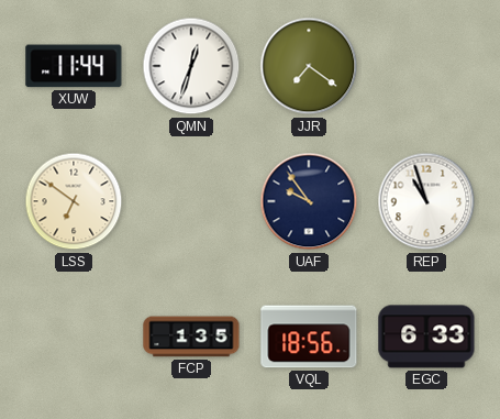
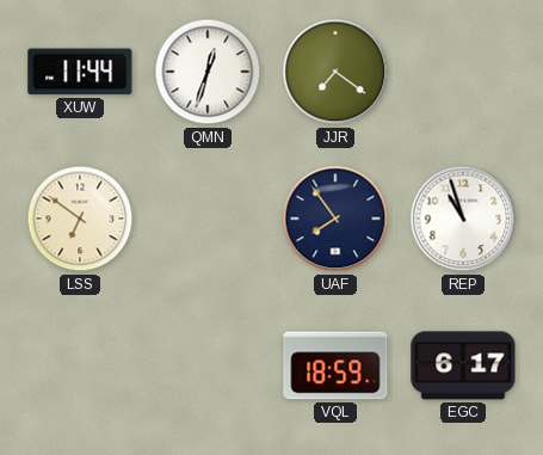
UAF: 9:54 -> 7:54
FCP: 1:35 -> none
VQL: 18:56 -> 18:59
EGC: 6:33 -> 6:17
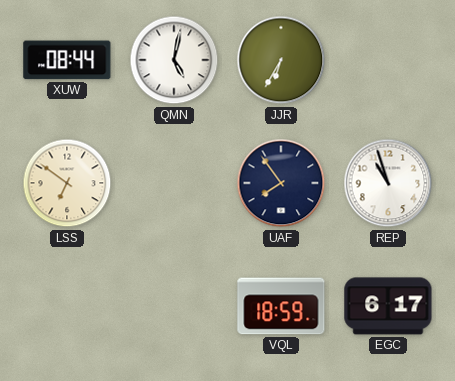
XUW: 11:44 -> 08:44
QMN: 12:33 -> 5:02
JJR: 7:21 -> 6:35
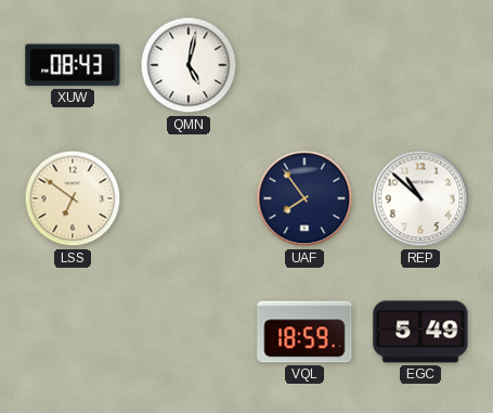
XUW: 08:44 -> 08:43
JJR: 6:35 -> none
REP: 10:57 -> 10:52
EGC: 6:17 -> 5:49
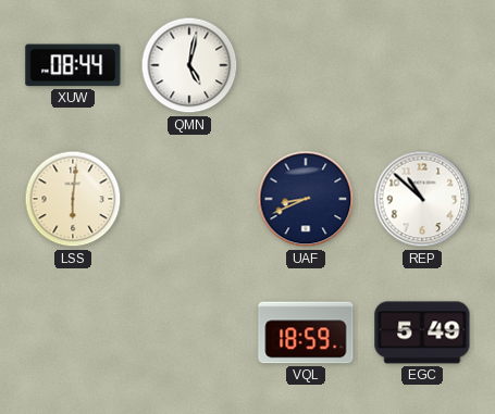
XUW: 08:43 -> 08:44
LSS: 6:51 -> 6:01
UAF: 7:54 -> 8:41
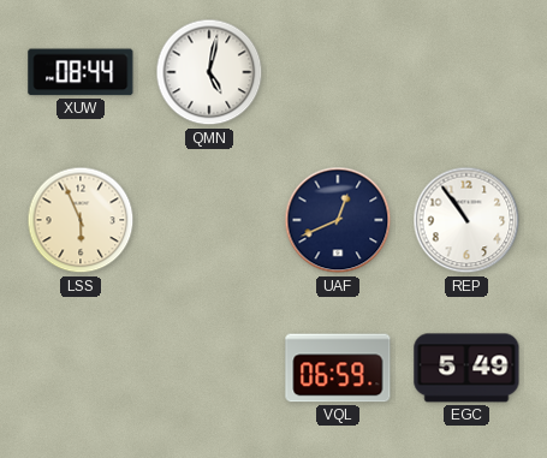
LSS: 6:01 -> 5:56
UAF: 8:41 -> 12:41
REP: 10:52 -> 10:54
VQL: 18:59 -> 06:59
